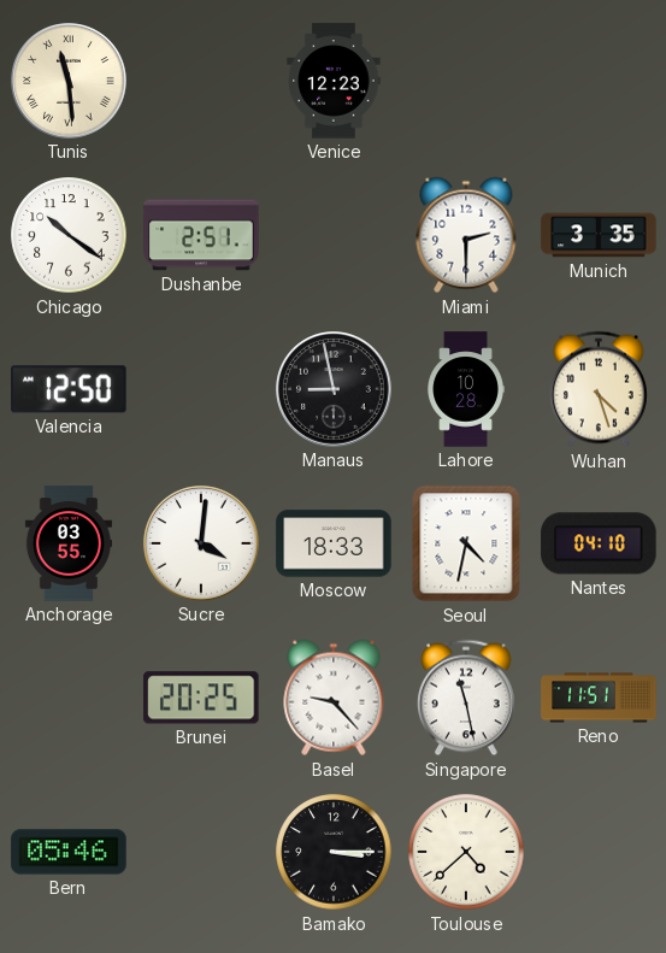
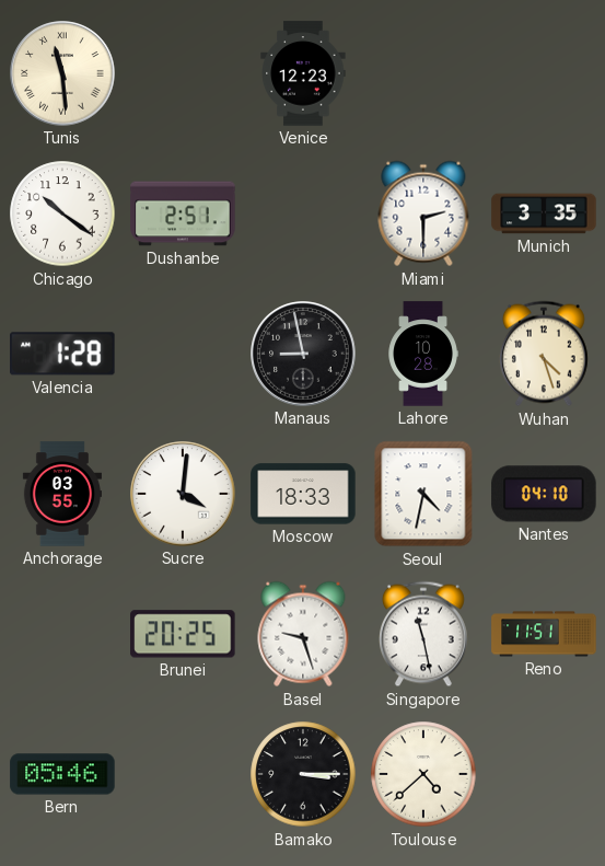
Valencia: 12:50 -> 1:28
Basel: 9:23 -> 9:27
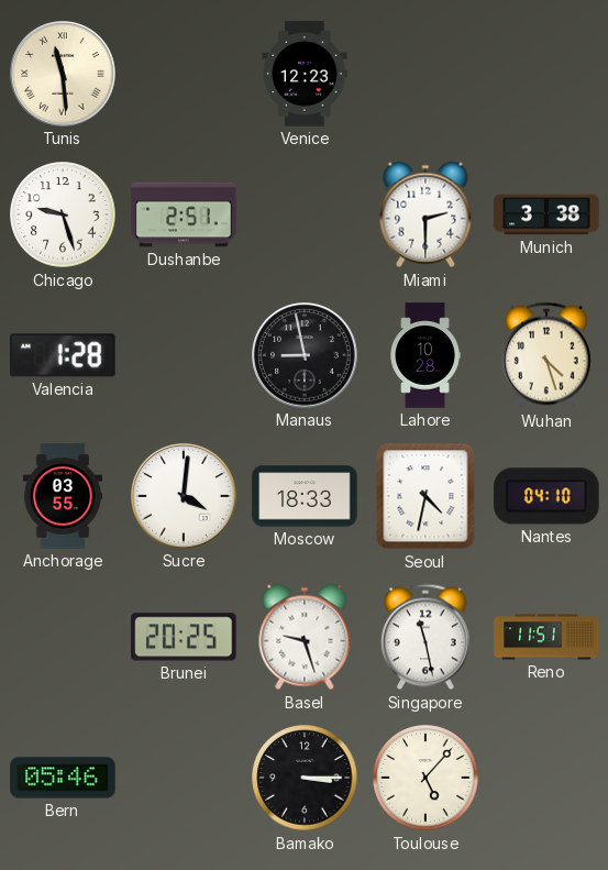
Chicago: 10:21 -> 9:27
Munich: 3:35 -> 3:38
Toulouse: 4:38 -> 5:07
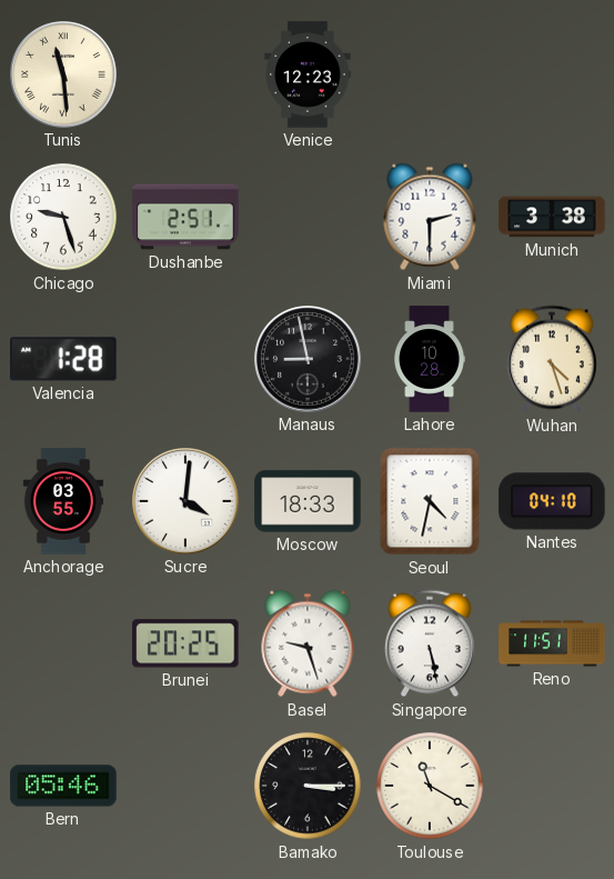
Singapore: 11:28 -> 5:28
Toulouse: 5:07 -> 11:20
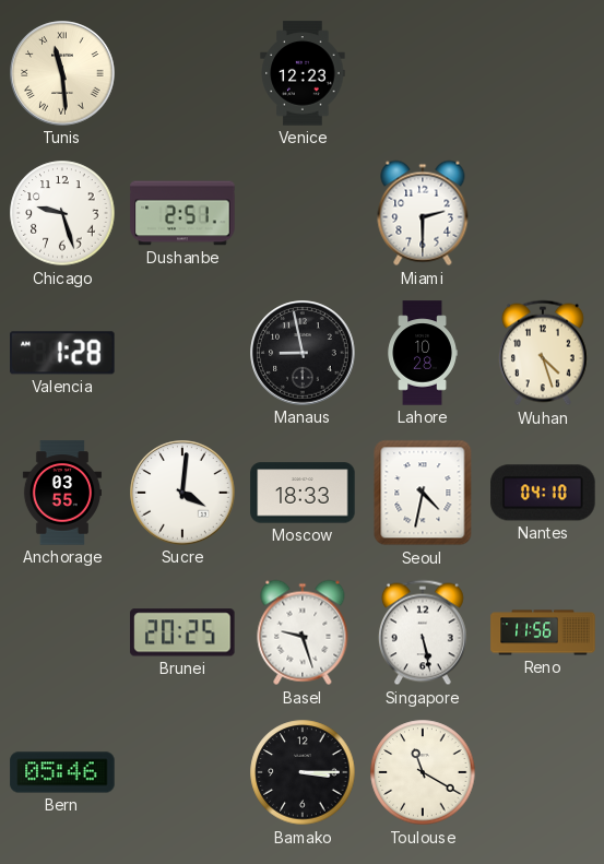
Munich: 3:38 -> none
Reno: 11:51 -> 11:56
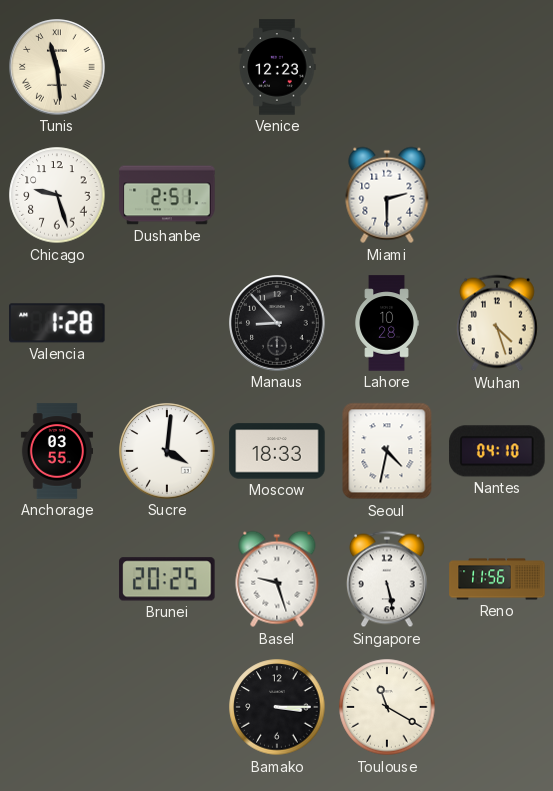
Manaus: 8:58 -> 8:53
Bern: 05:46 -> none
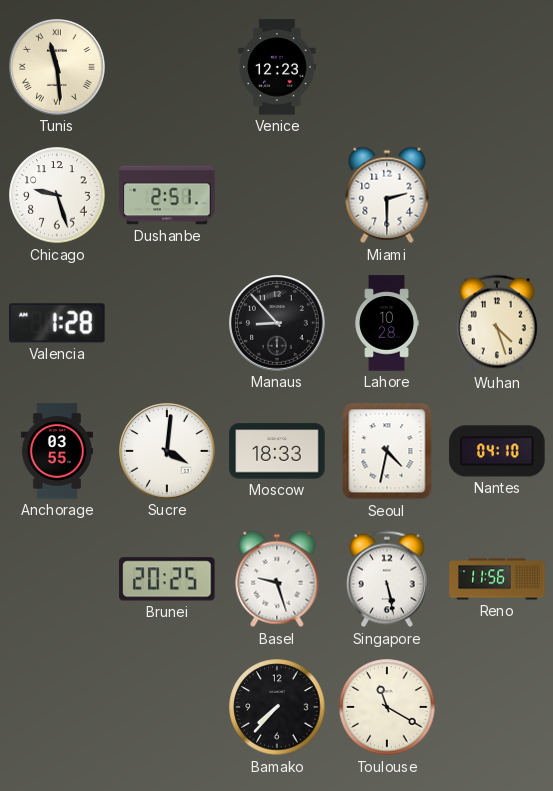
Bamako: 3:15 -> 7:37
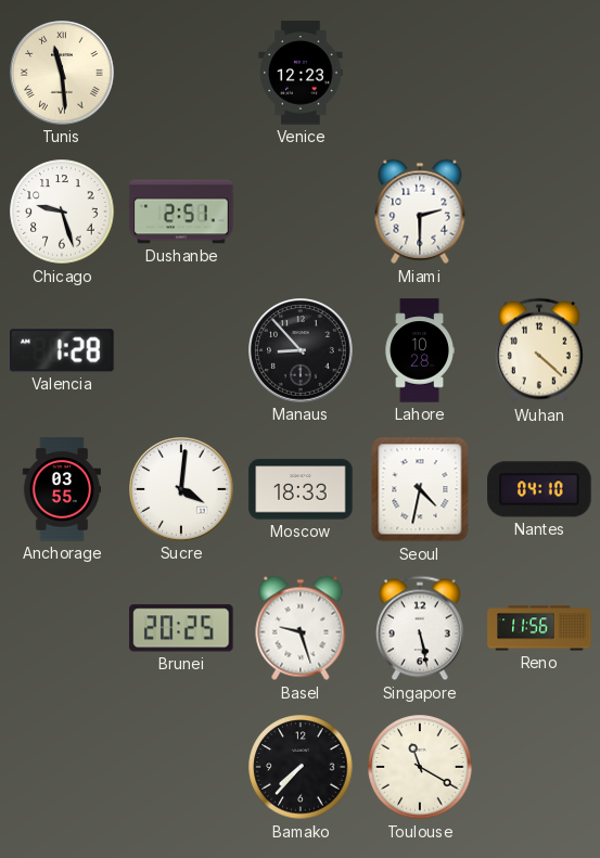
Wuhan: 4:27 -> 4:22
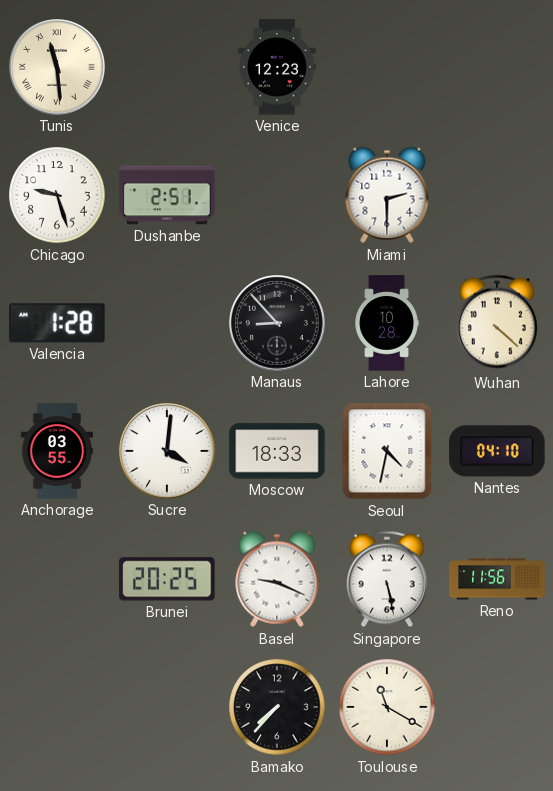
Basel: 9:27 -> 9:19
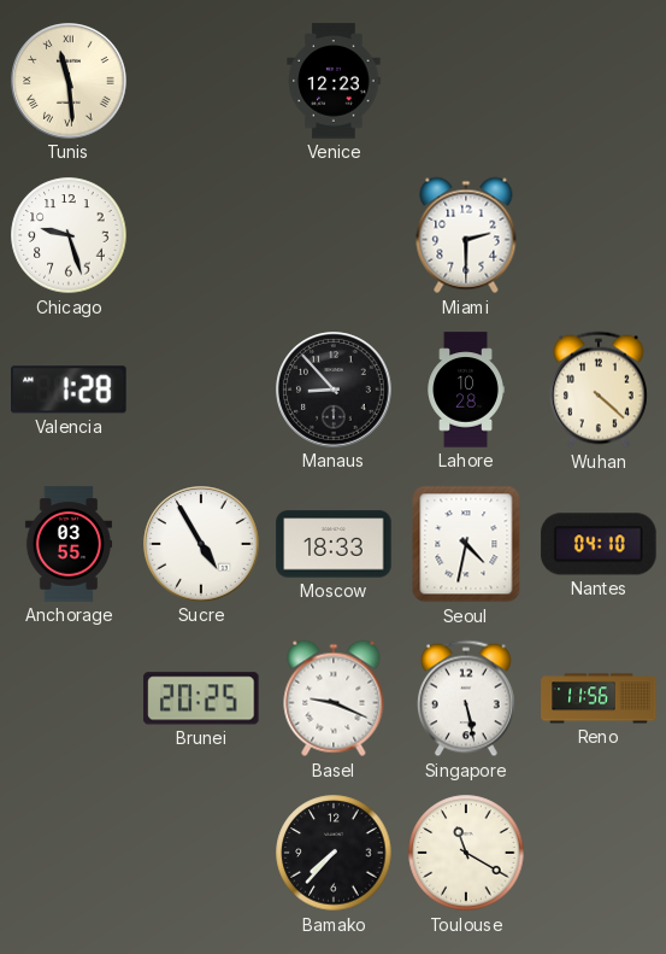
Dushanbe: 2:51 -> none
Sucre: 4:01 -> 4:55
